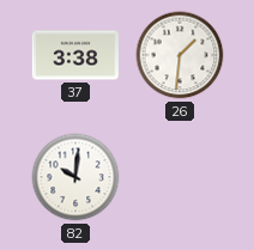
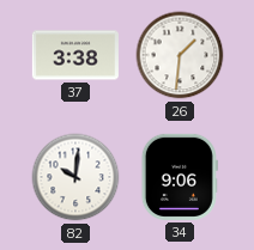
34: none -> 9:06
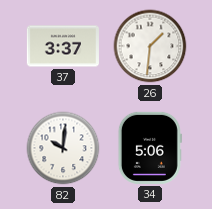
37: 3:38 -> 3:37
34: 9:06 -> 5:06
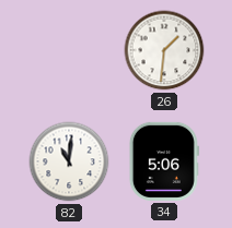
37: 3:37 -> none
82: 10:01 -> 11:01
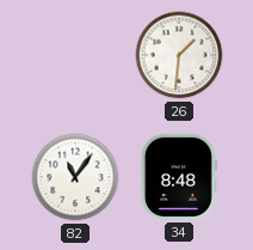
82: 11:01 -> 11:06
34: 5:06 -> 8:48
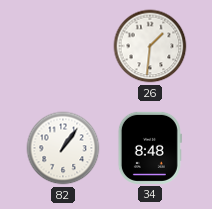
82: 11:06 -> 1:06
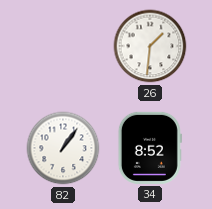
34: 8:48 -> 8:52
